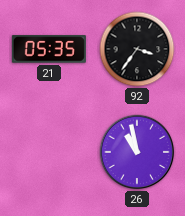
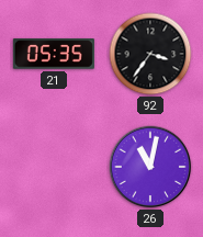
26: 10:58 -> 11:02
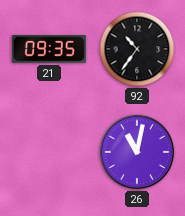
21: 05:35 -> 09:35
92: 3:36 -> 10:36
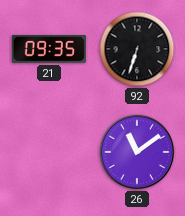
92: 10:36 -> 6:33
26: 11:02 -> 11:09
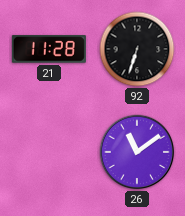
21: 09:35 -> 11:28
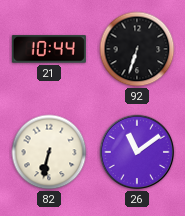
21: 11:28 -> 10:44
82: none -> 6:32
